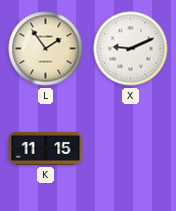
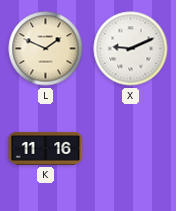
L: 1:54 -> 1:49
K: 11:15 -> 11:16
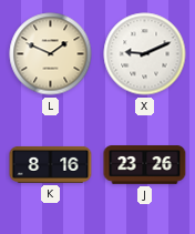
K: 11:16 -> 8:16
J: none -> 23:26
